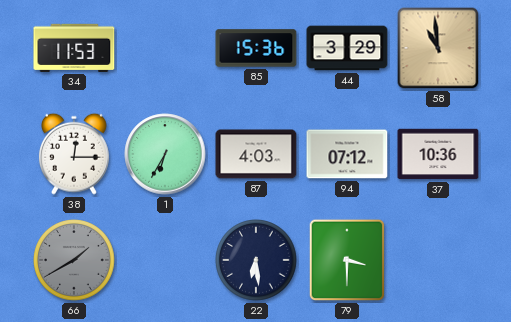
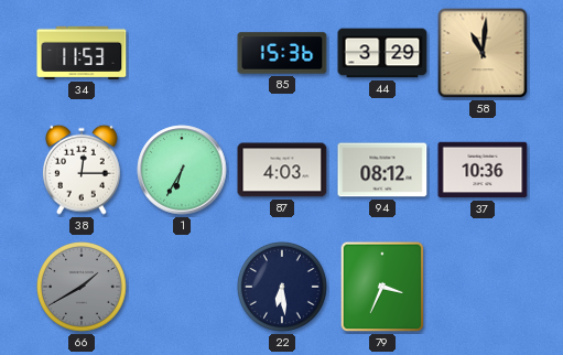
58: 10:59 -> 11:01
94: 07:12 -> 08:12
79: 3:30 -> 3:34
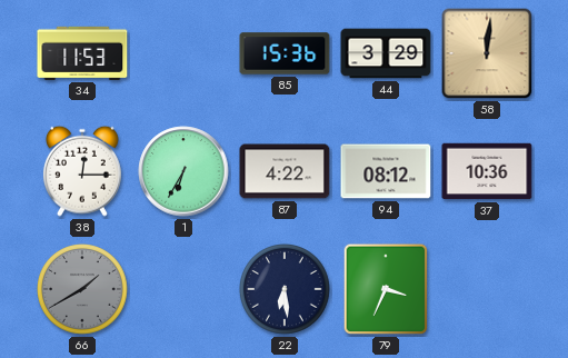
58: 11:01 -> 12:01
87: 4:03 -> 4:22
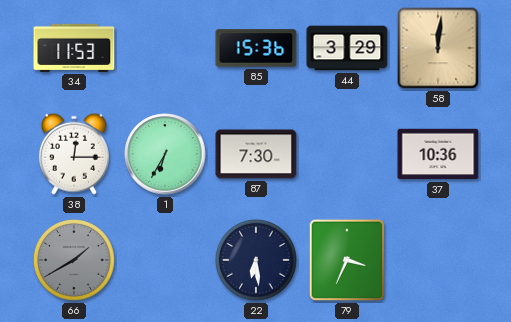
87: 4:22 -> 7:30
94: 08:12 -> none
